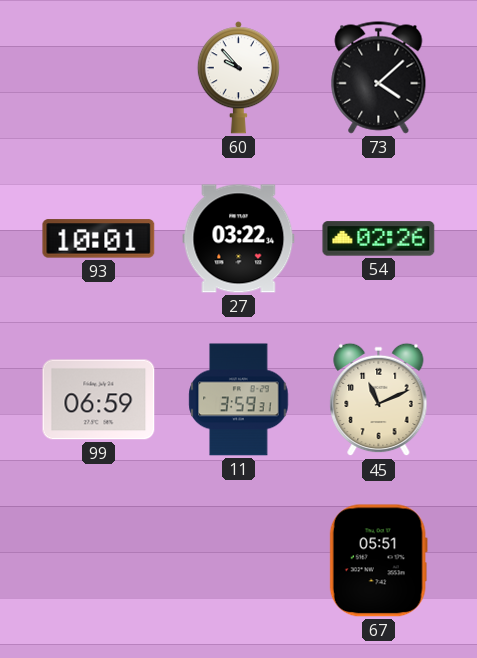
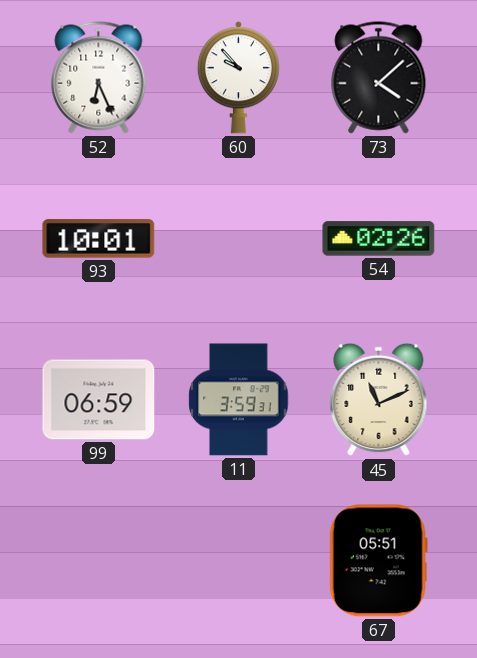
52: none -> 6:26
27: 03:22 -> none
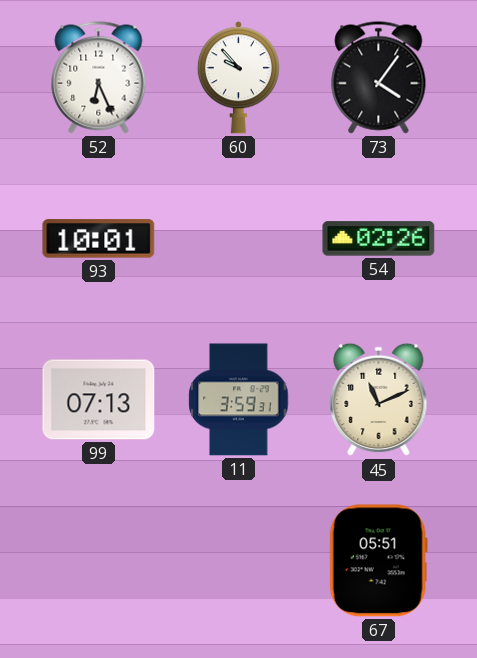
73: 4:08 -> 4:06
99: 06:59 -> 07:13
